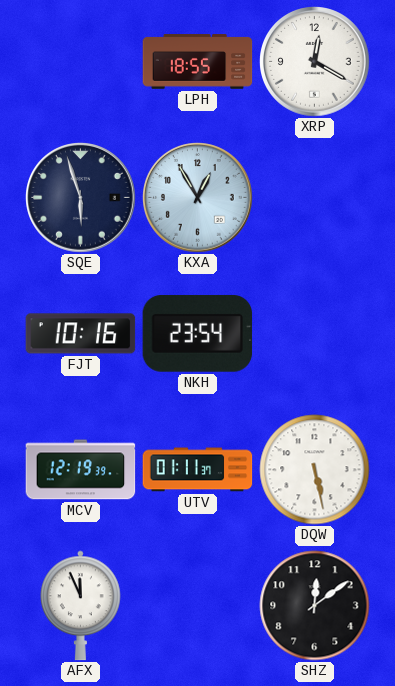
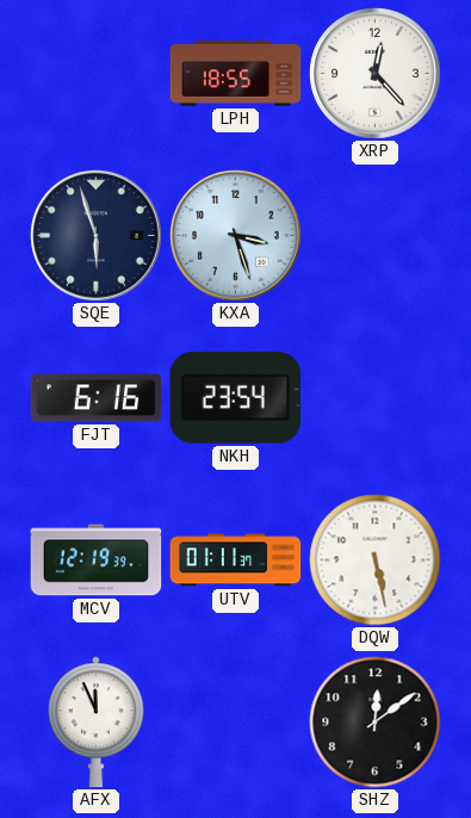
XRP: 12:20 -> 12:23
KXA: 12:55 -> 3:27
FJT: 10:16 -> 6:16
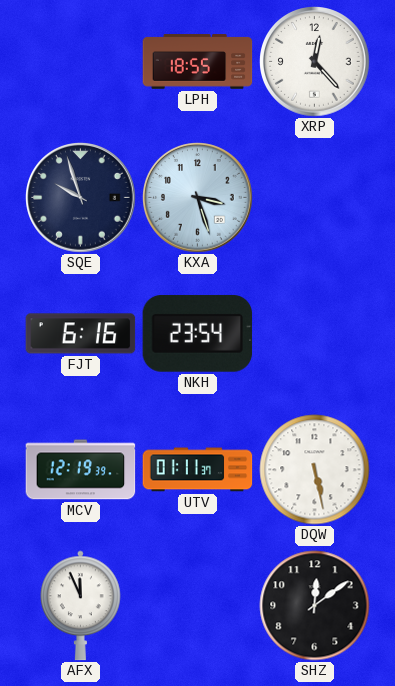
SQE: 5:57 -> 9:57
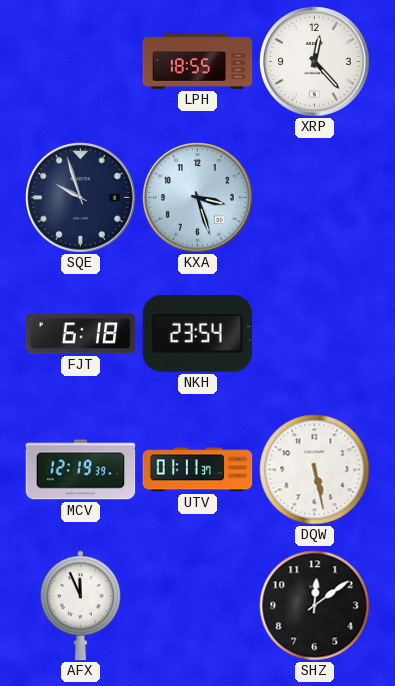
FJT: 6:16 -> 6:18
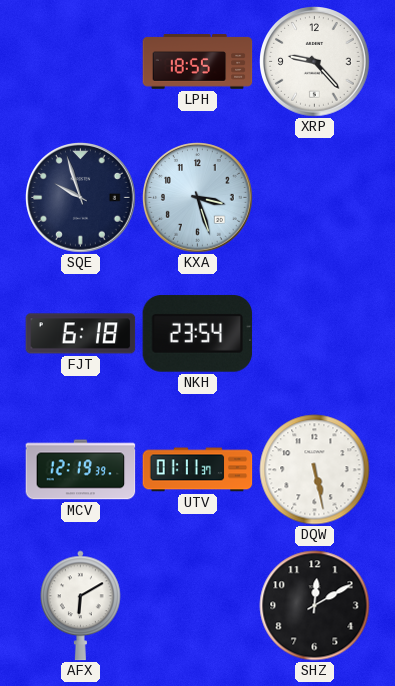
XRP: 12:23 -> 9:23
AFX: 11:56 -> 6:10
SHZ: 12:09 -> 12:10
